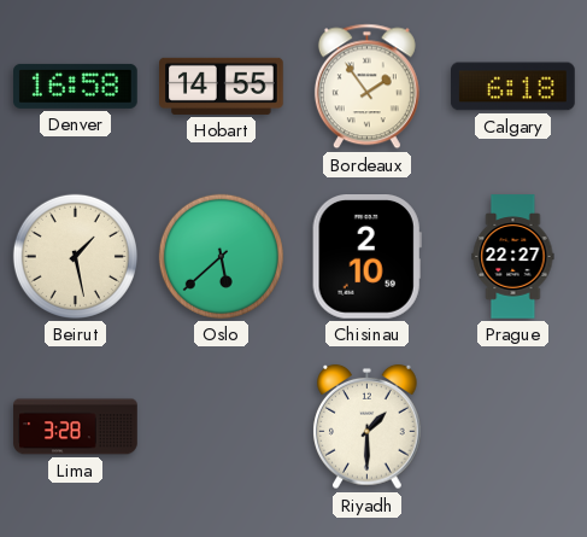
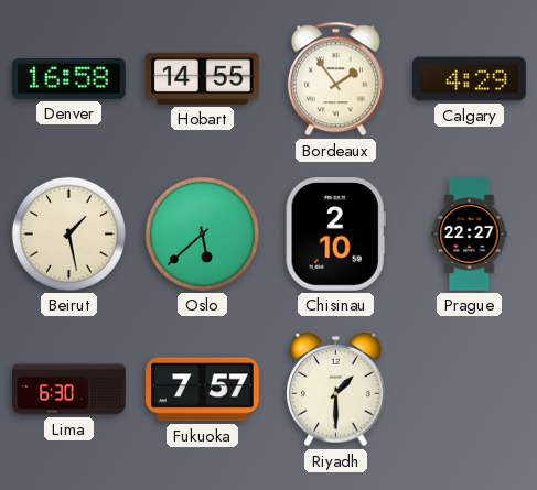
Calgary: 6:18 -> 4:29
Lima: 3:28 -> 6:30
Fukuoka: none -> 7:57
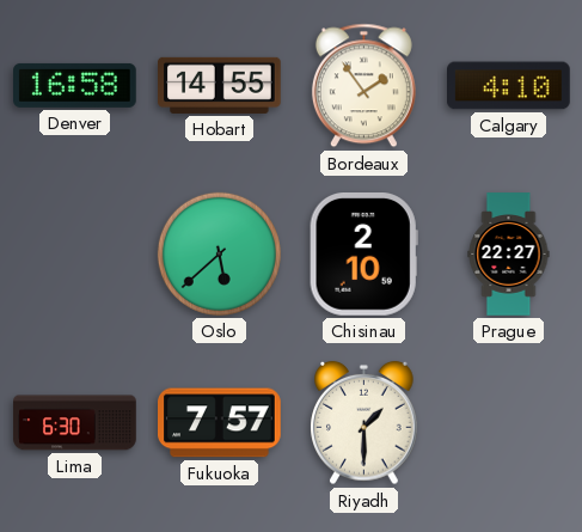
Calgary: 4:29 -> 4:10
Beirut: 1:28 -> none
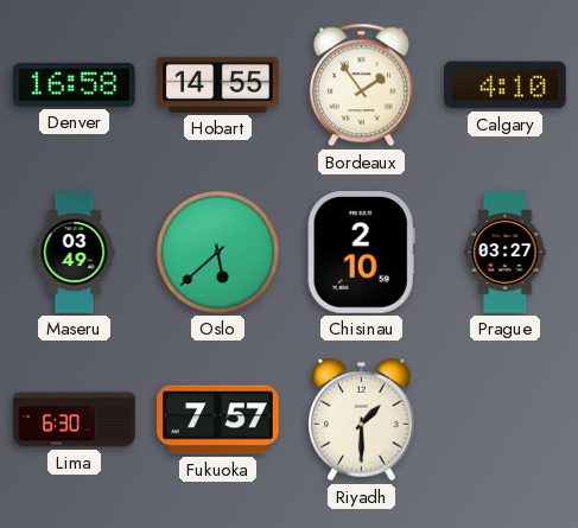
Maseru: none -> 03:49
Prague: 22:27 -> 03:27
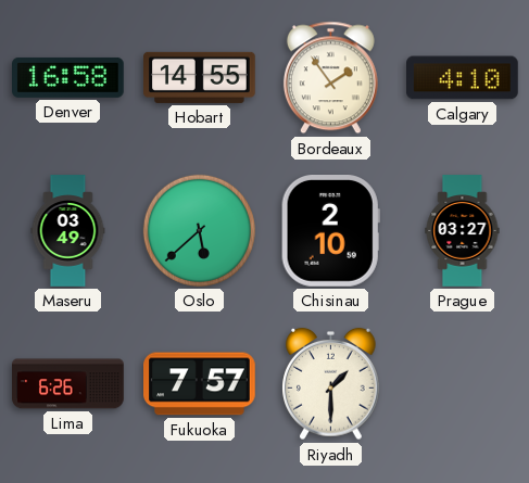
Lima: 6:30 -> 6:26
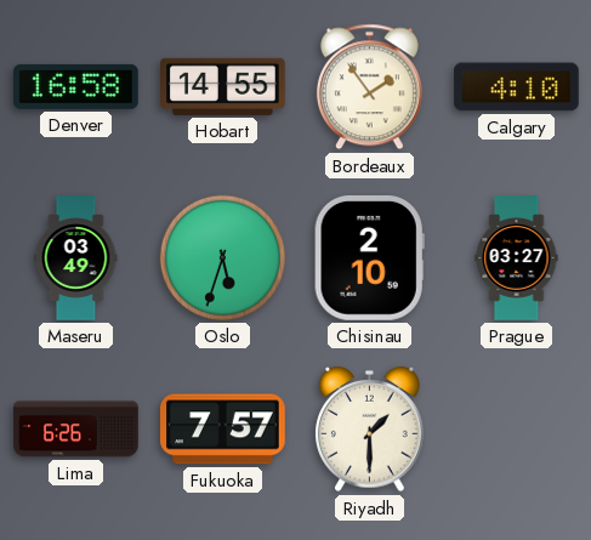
Oslo: 5:38 -> 5:33
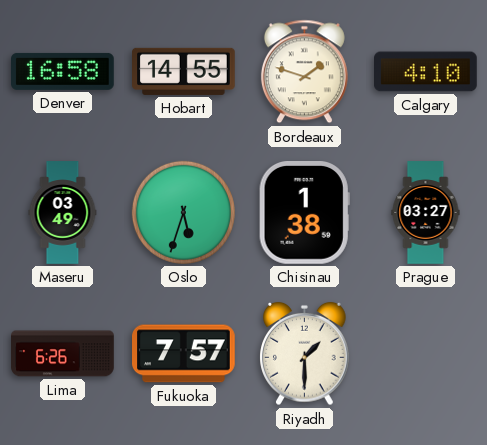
Bordeaux: 1:54 -> 1:48
Chisinau: 2:10 -> 1:38
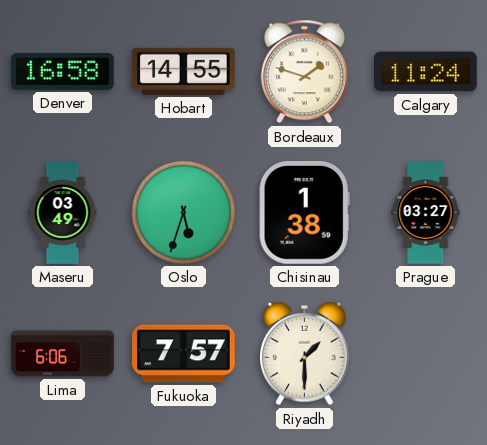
Calgary: 4:10 -> 11:24
Lima: 6:26 -> 6:06
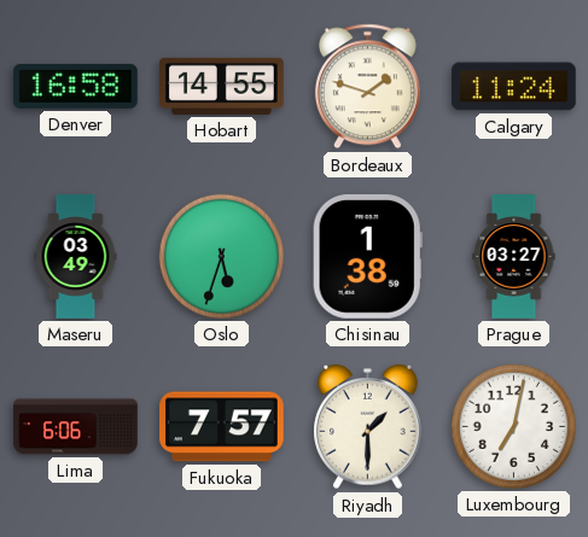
Luxembourg: none -> 7:02
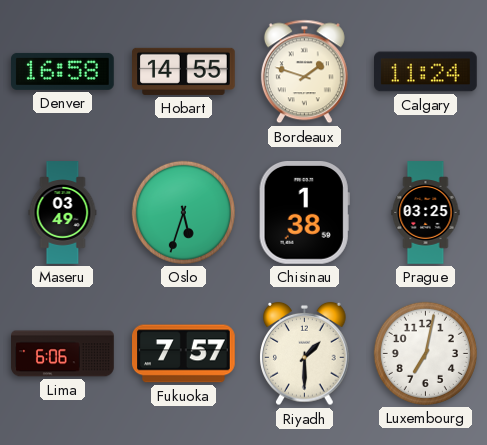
Prague: 03:27 -> 03:25
